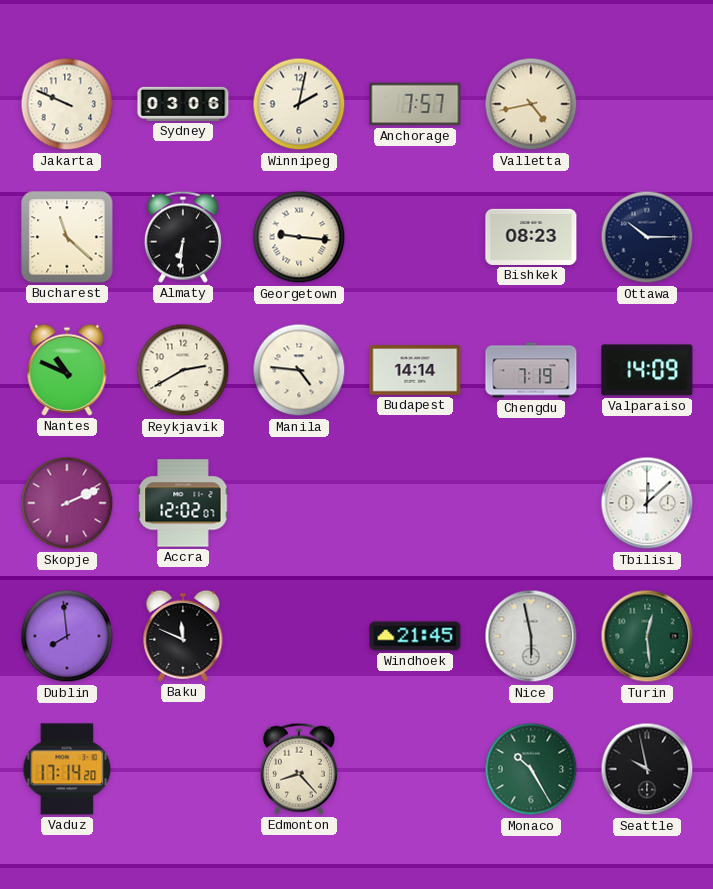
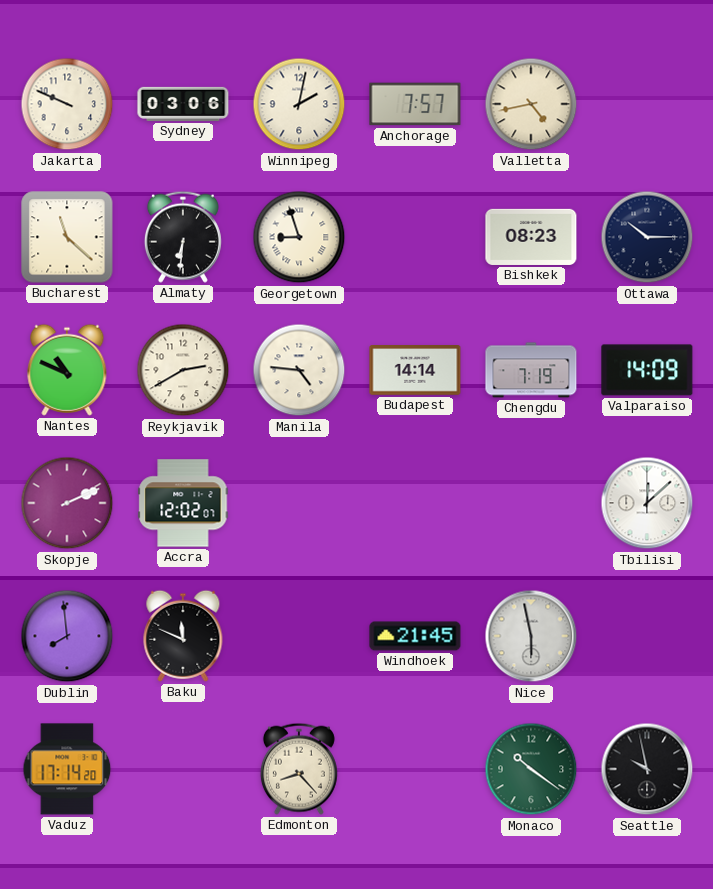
Georgetown: 9:16 -> 8:57
Turin: 12:29 -> none
Monaco: 10:25 -> 10:21
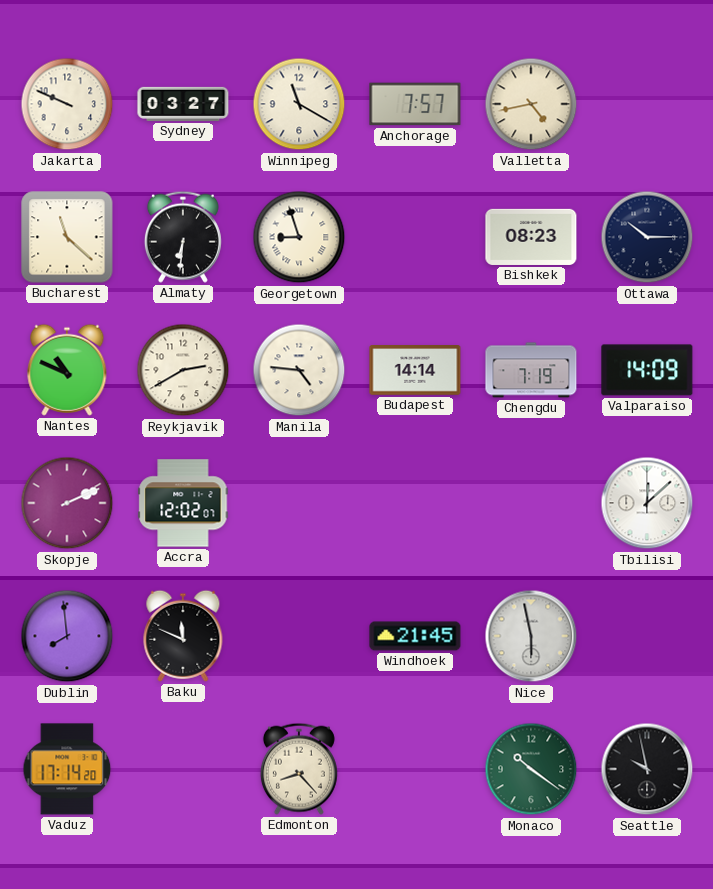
Sydney: 03:06 -> 03:27
Winnipeg: 2:02 -> 11:20
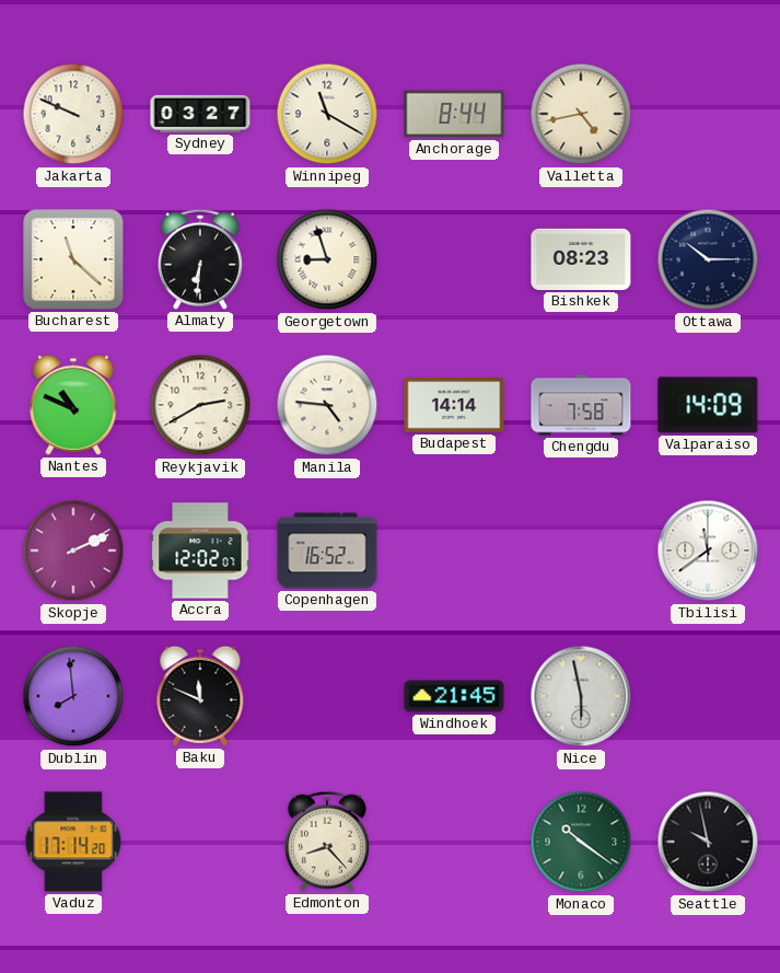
Anchorage: 7:57 -> 8:44
Chengdu: 7:19 -> 7:58
Copenhagen: none -> 16:52
Tbilisi: 12:08 -> 11:39
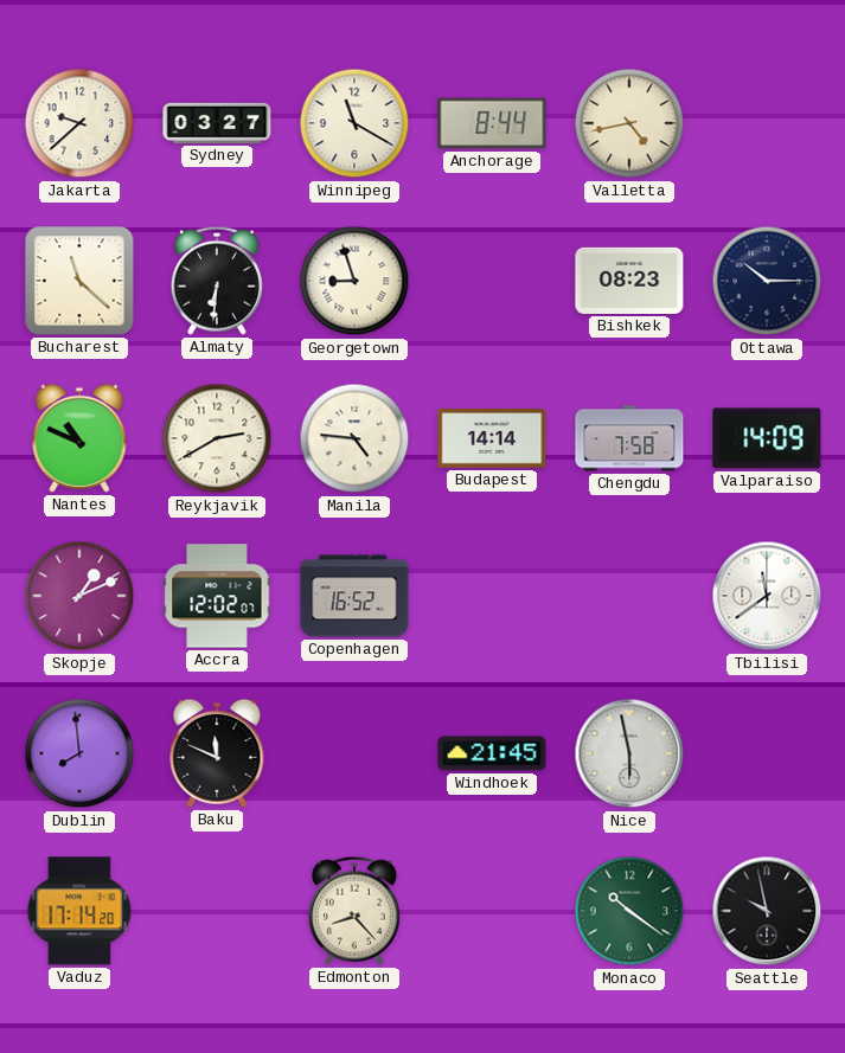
Jakarta: 9:49 -> 9:38
Skopje: 2:11 -> 1:11
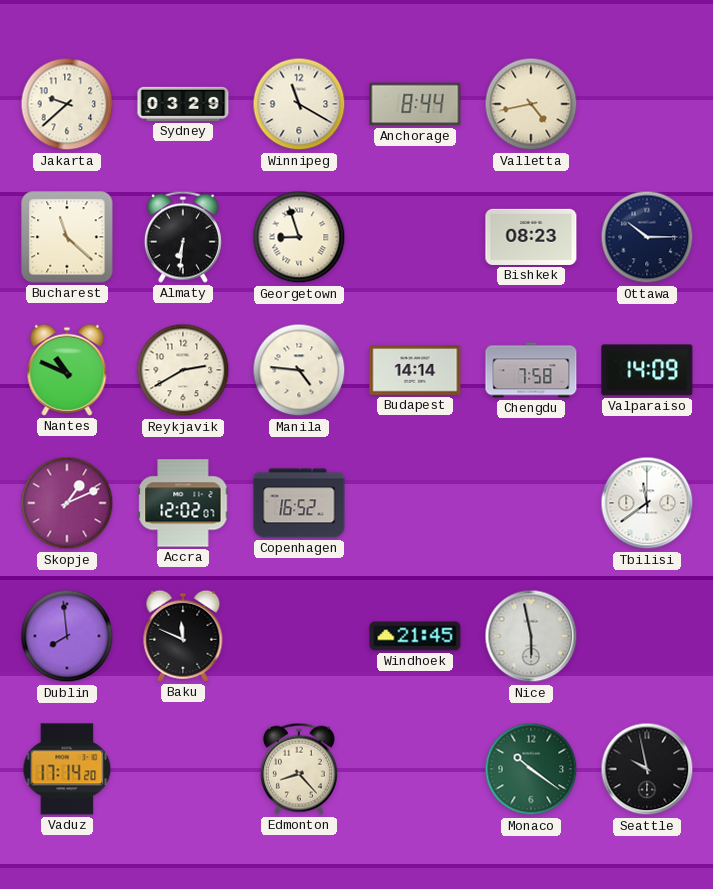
Sydney: 03:27 -> 03:29
